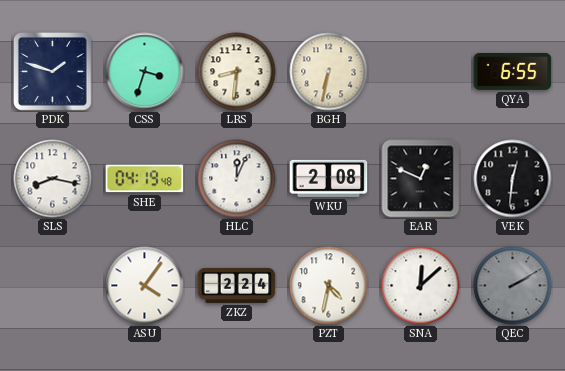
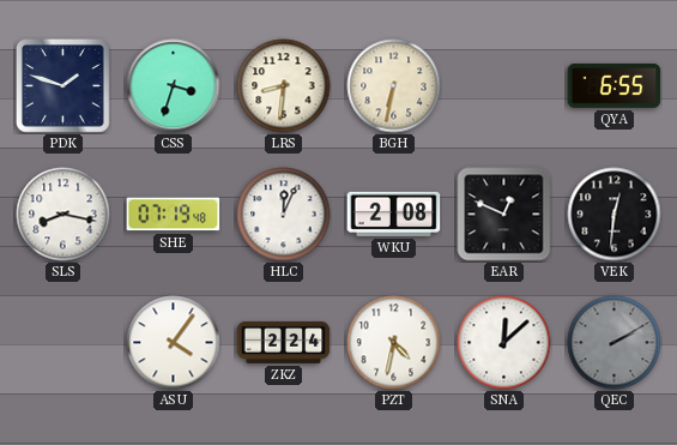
SHE: 04:19 -> 07:19
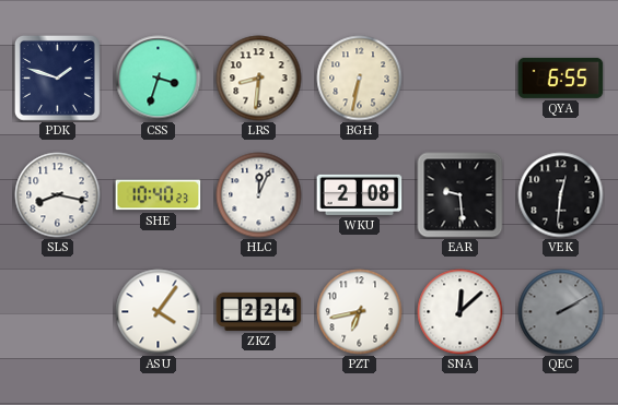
SHE: 07:19 -> 10:40
EAR: 12:49 -> 9:29
PZT: 4:32 -> 6:43
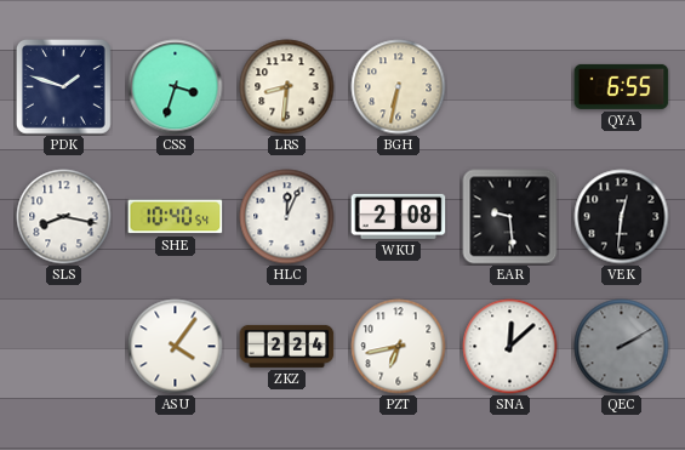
SHE: 10:40:23 -> 10:40:54
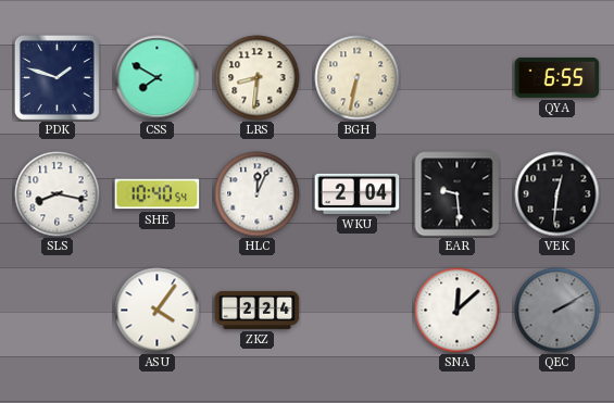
CSS: 3:33 -> 7:50
WKU: 2:08 -> 2:04
PZT: 6:43 -> none
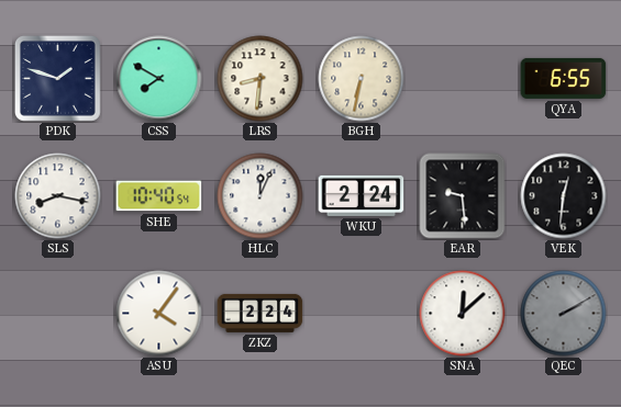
WKU: 2:04 -> 2:24
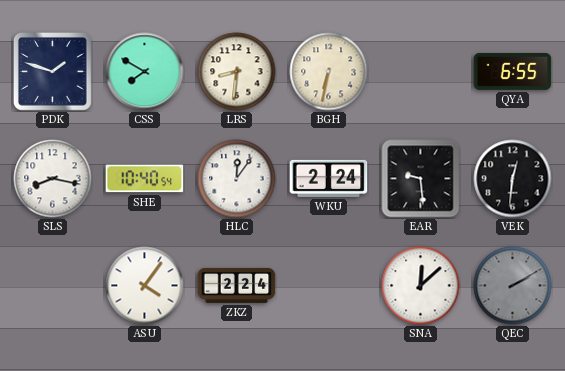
HLC: 12:04 -> 12:06
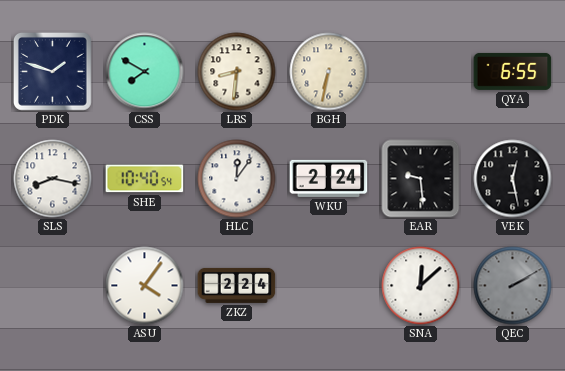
VEK: 12:31 -> 12:28
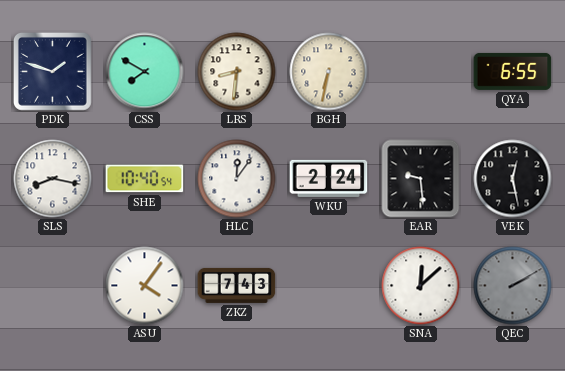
ZKZ: 2:24 -> 7:43
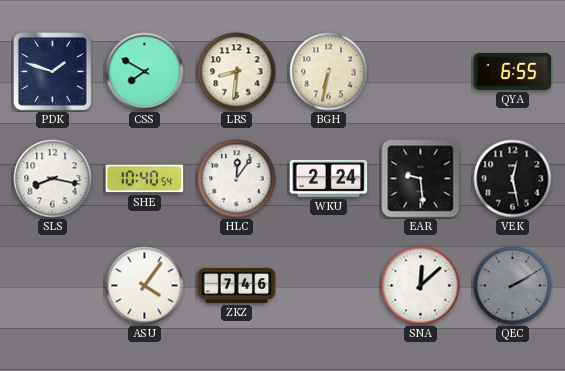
ZKZ: 7:43 -> 7:46
